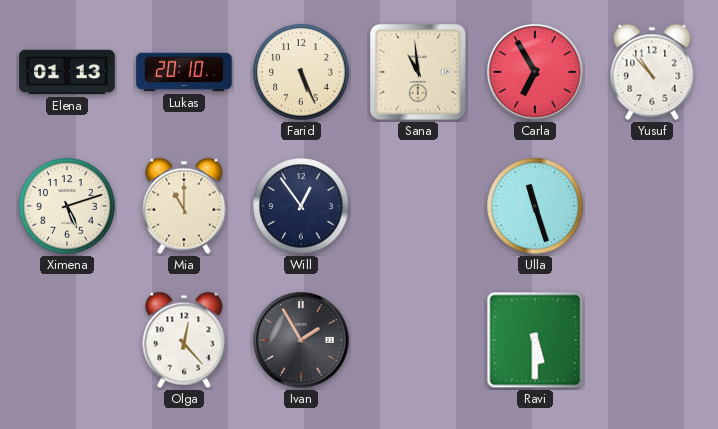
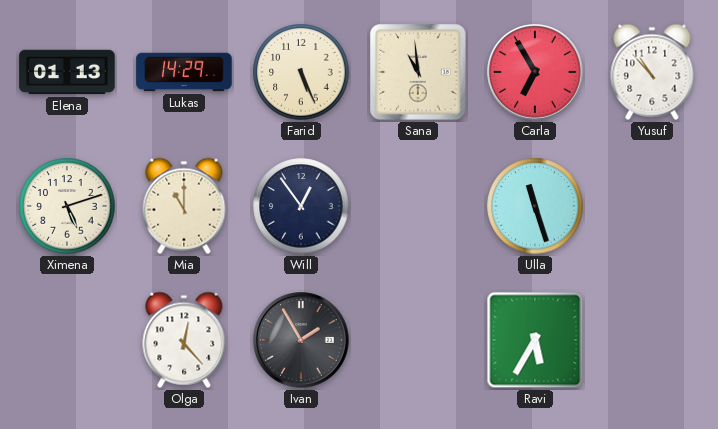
Lukas: 20:10 -> 14:29
Ravi: 5:30 -> 5:35
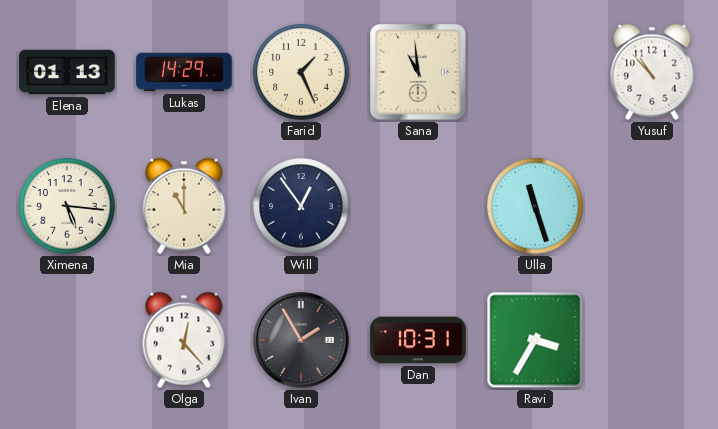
Farid: 5:26 -> 1:26
Carla: 6:55 -> none
Ximena: 5:12 -> 5:16
Dan: none -> 10:31
Ravi: 5:35 -> 3:35
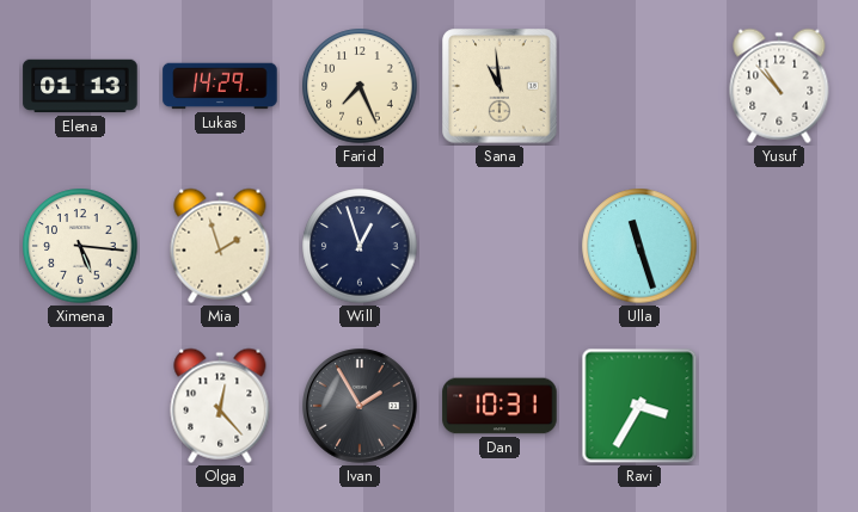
Farid: 1:26 -> 7:26
Mia: 11:00 -> 1:57
Will: 12:54 -> 12:57
